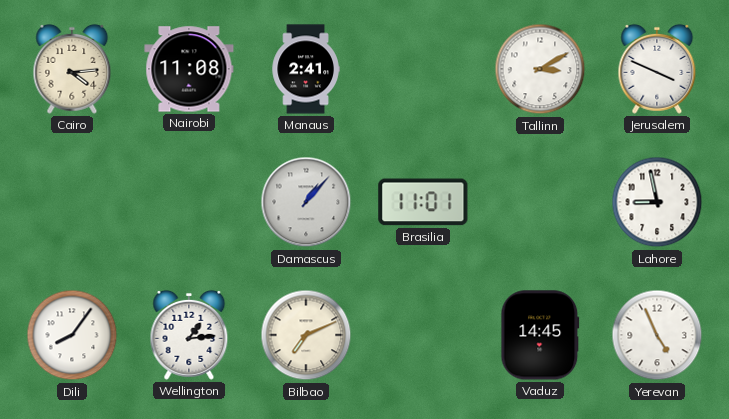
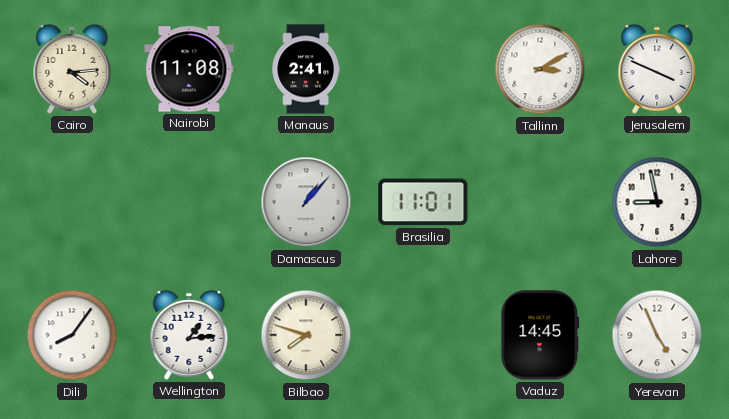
Bilbao: 7:11 -> 7:48
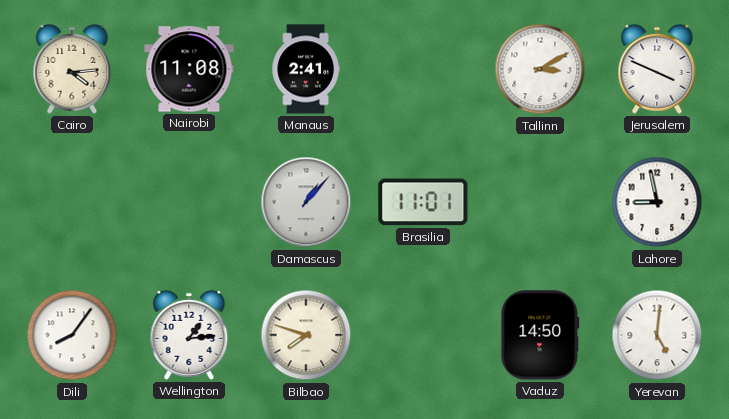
Vaduz: 14:45 -> 14:50
Yerevan: 4:56 -> 5:01
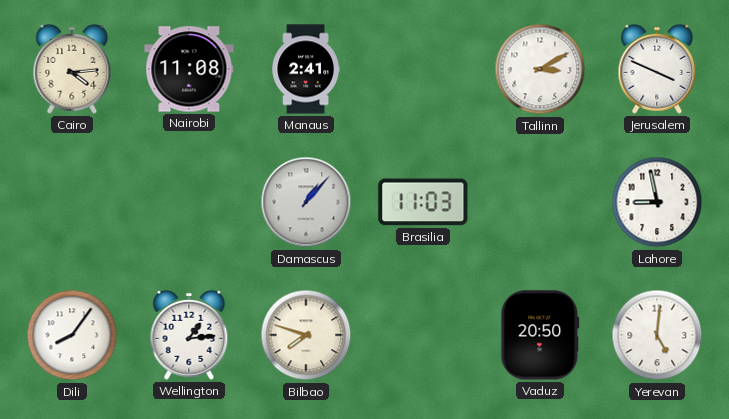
Brasilia: 11:01 -> 11:03
Vaduz: 14:50 -> 20:50
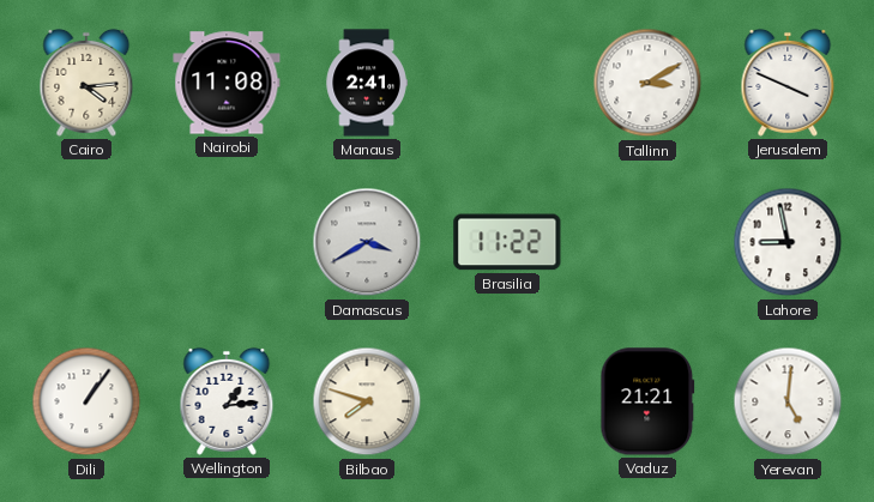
Damascus: 1:07 -> 3:40
Brasilia: 11:03 -> 11:22
Dili: 8:06 -> 1:06
Vaduz: 20:50 -> 21:21
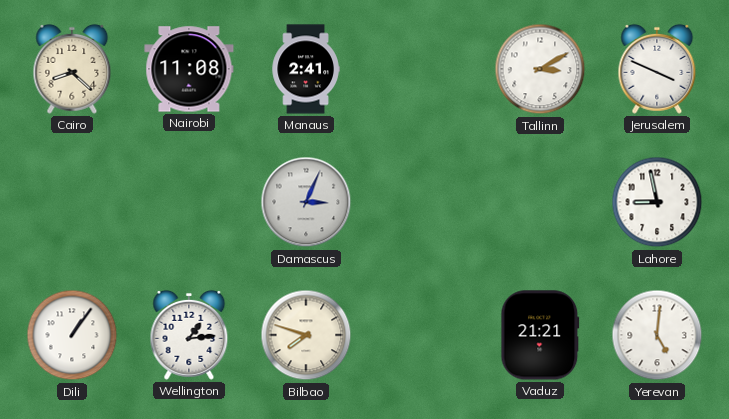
Cairo: 4:14 -> 8:22
Damascus: 3:40 -> 3:04
Brasilia: 11:22 -> none
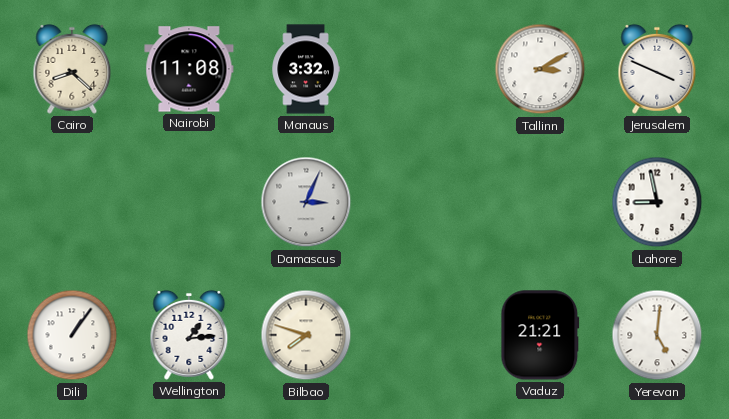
Manaus: 2:41 -> 3:32
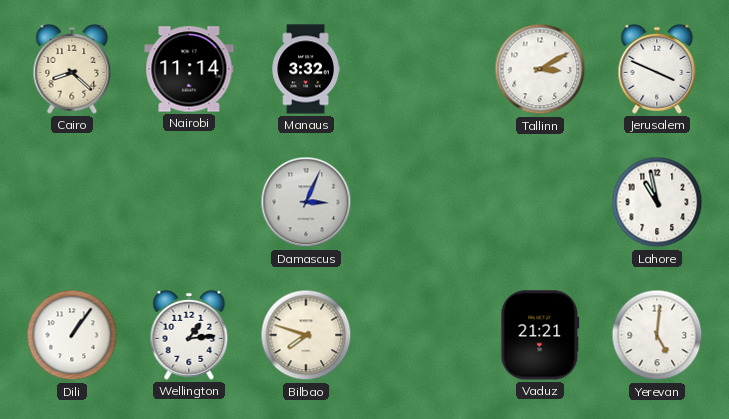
Nairobi: 11:08 -> 11:14
Lahore: 8:58 -> 10:58
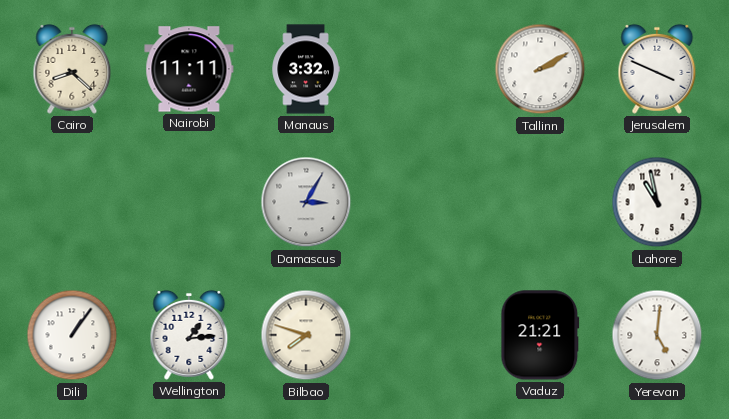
Nairobi: 11:14 -> 11:11
Tallinn: 3:10 -> 2:10
Damascus: 3:04 -> 3:05
